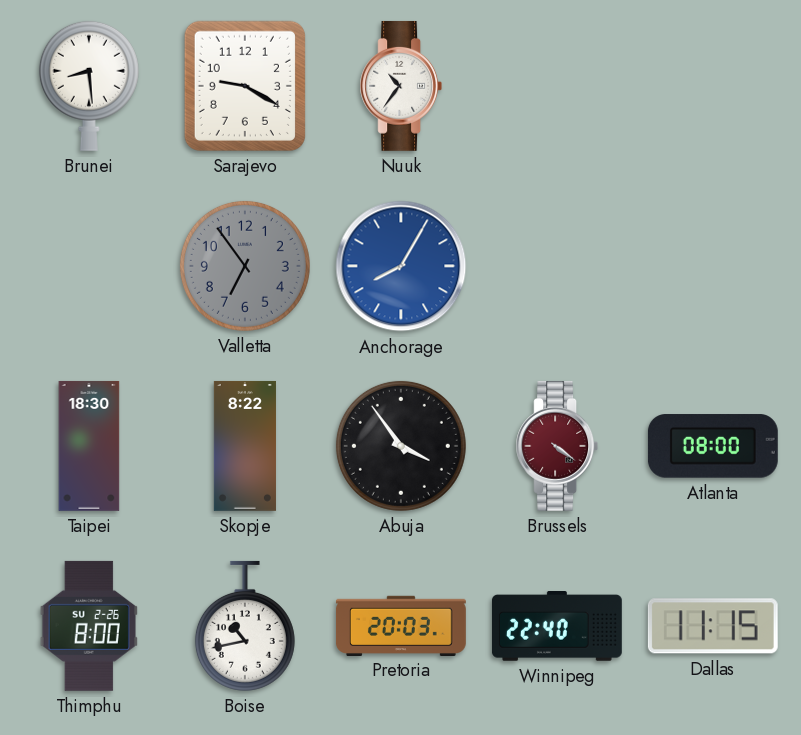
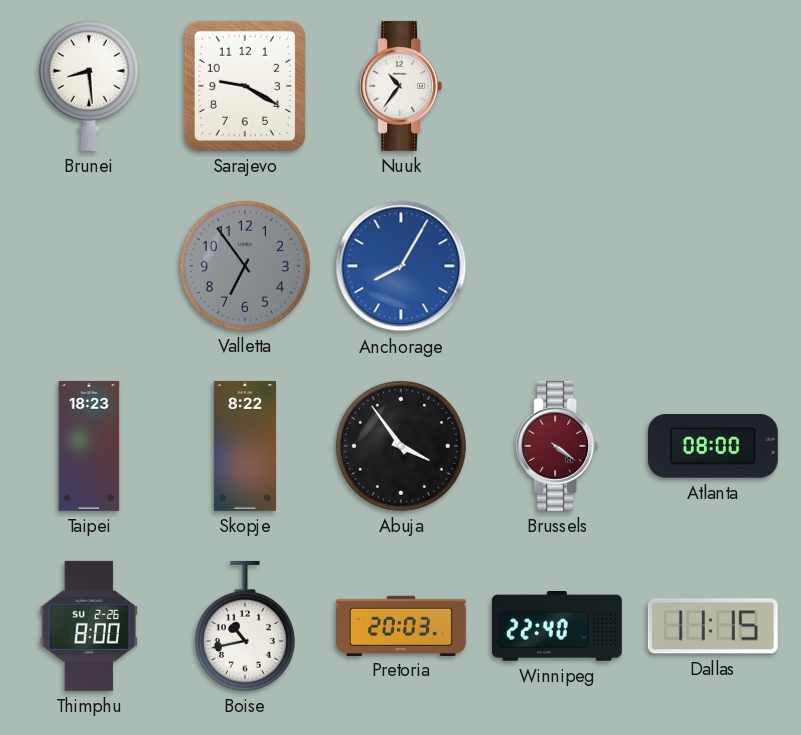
Taipei: 18:30 -> 18:23
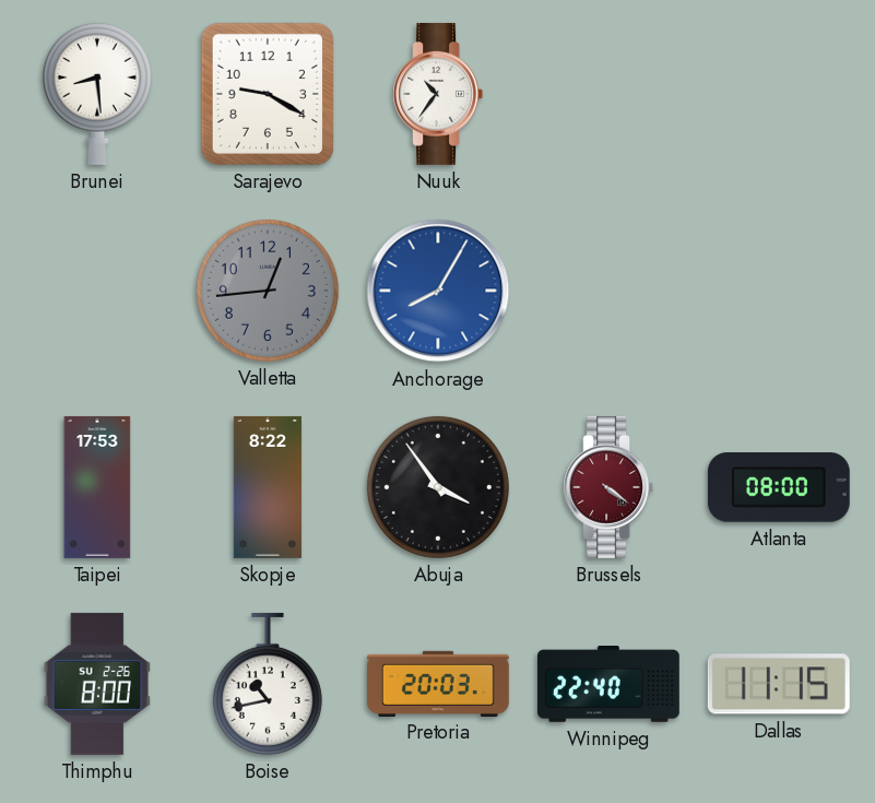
Valletta: 6:54 -> 12:44
Taipei: 18:23 -> 17:53
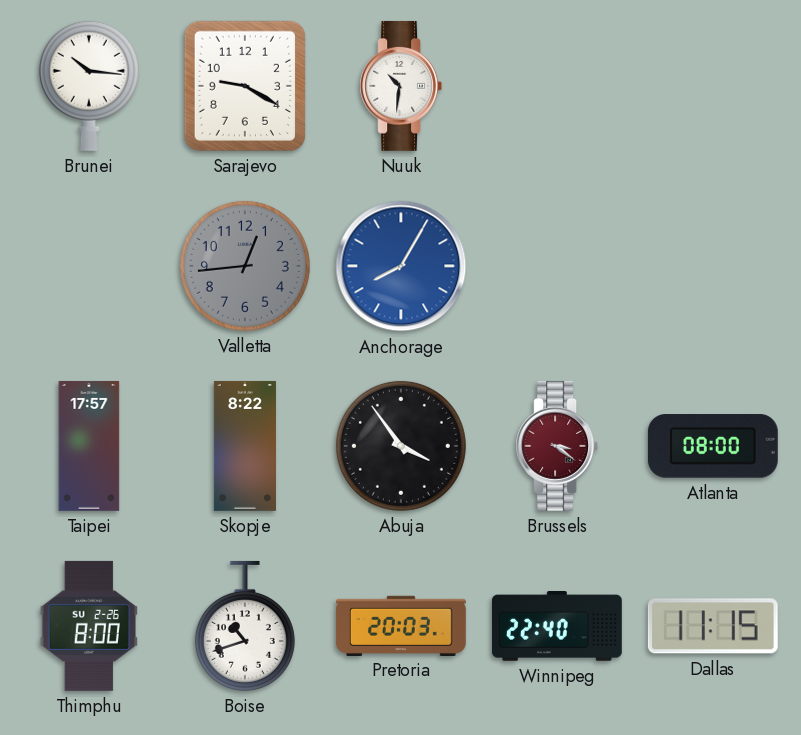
Brunei: 8:29 -> 10:16
Nuuk: 10:36 -> 10:31
Taipei: 17:53 -> 17:57
Brussels: 4:21 -> 3:21
Boise: 10:43 -> 10:42
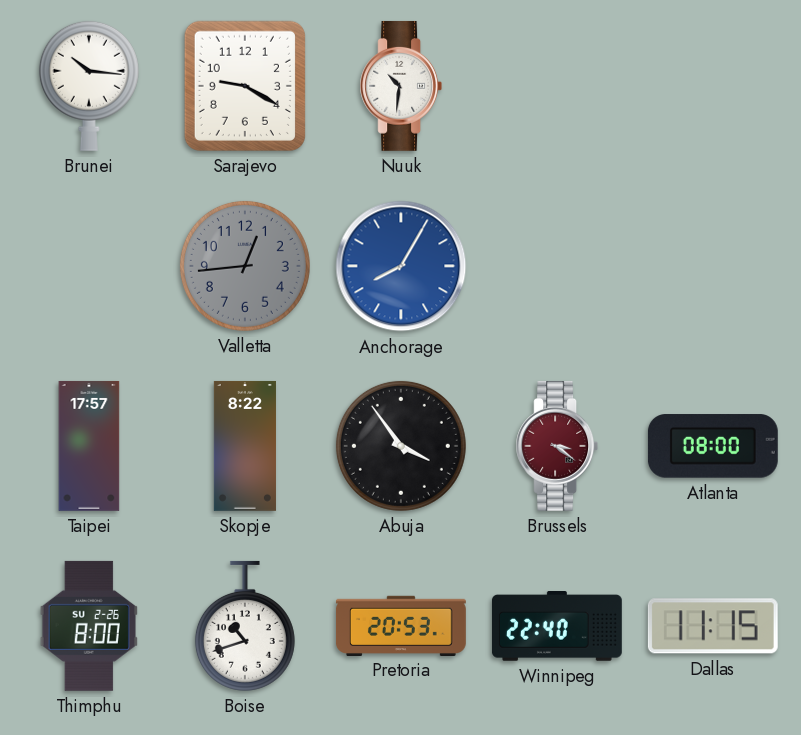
Pretoria: 20:03 -> 20:53
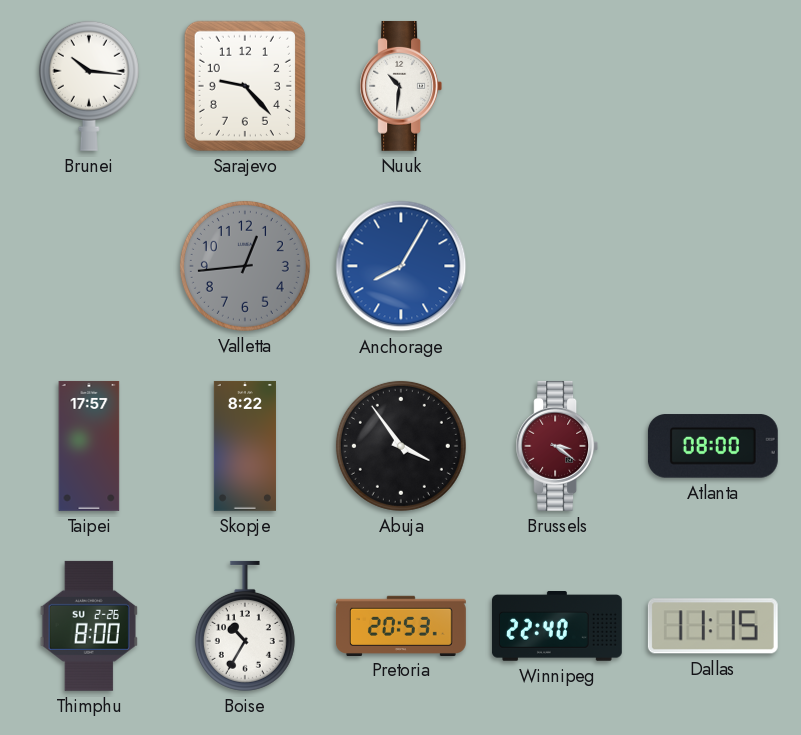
Sarajevo: 9:20 -> 9:23
Boise: 10:42 -> 10:35
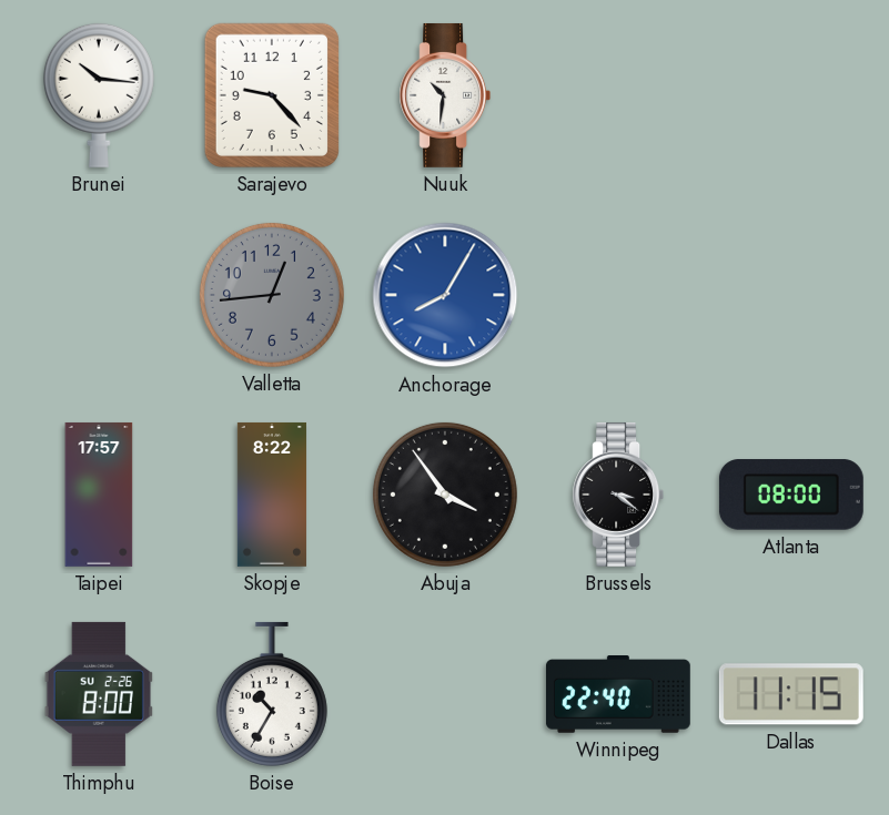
Brussels dial: burgundy -> black
Pretoria: 20:53 -> none
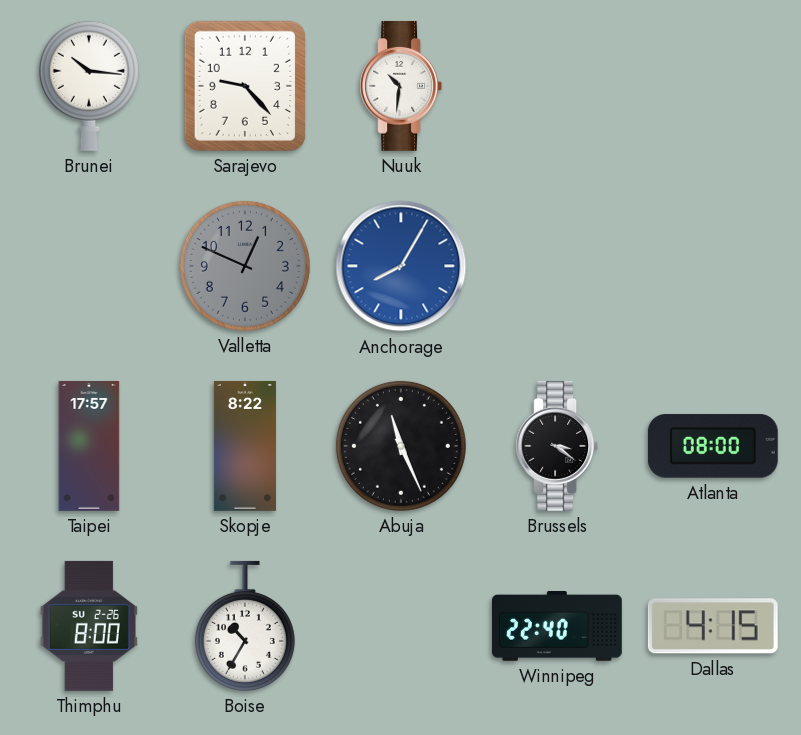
Valletta: 12:44 -> 12:49
Abuja: 3:54 -> 11:26
Dallas: 11:15 -> 4:15
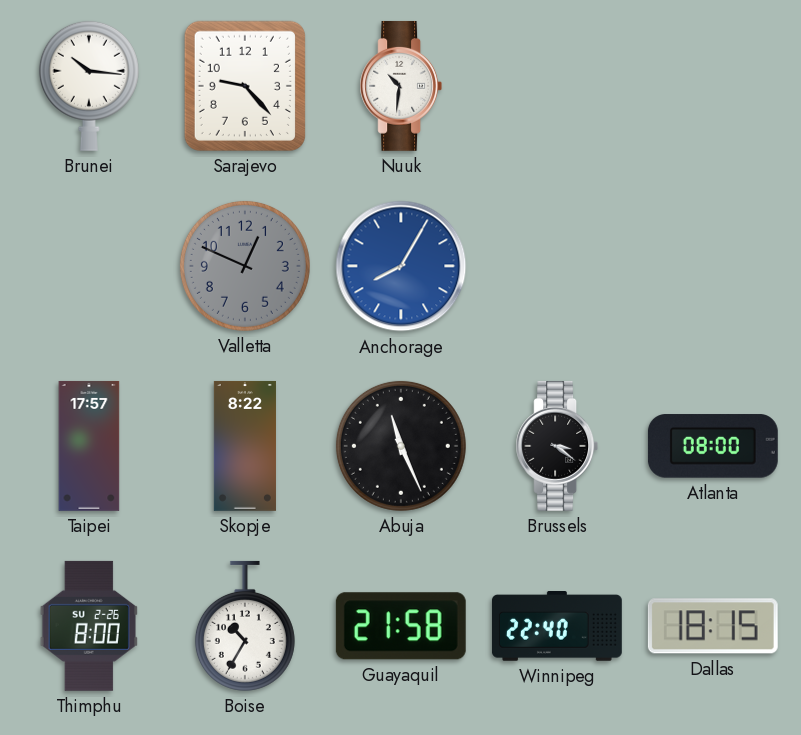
Guayaquil: none -> 21:58
Dallas: 4:15 -> 18:15
